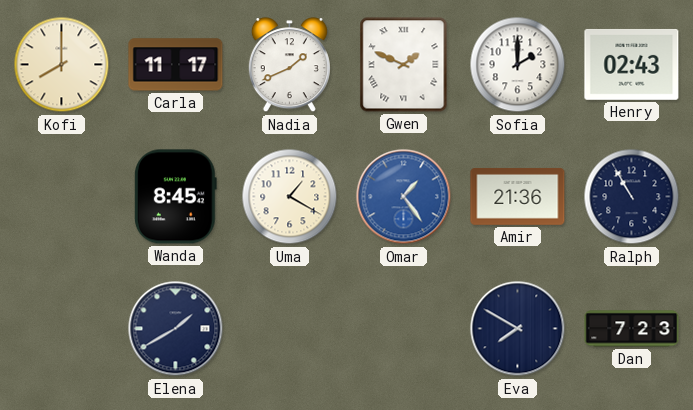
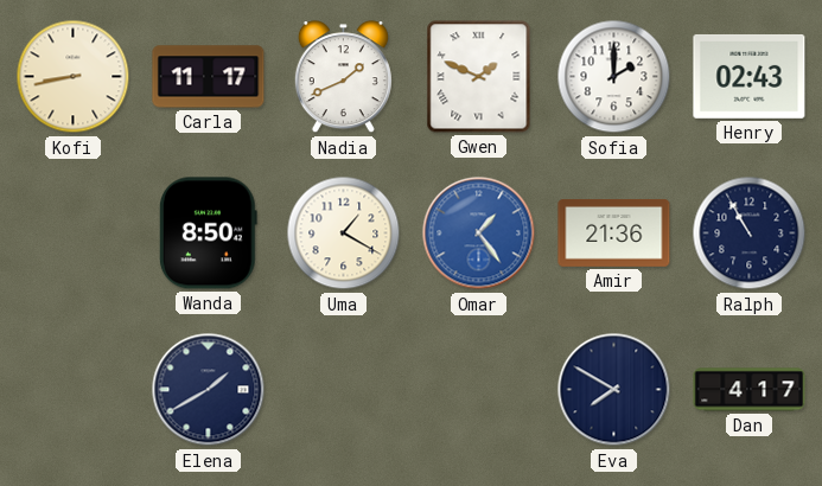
Kofi: 8:00 -> 8:43
Wanda: 8:45 -> 8:50
Dan: 7:23 -> 4:17
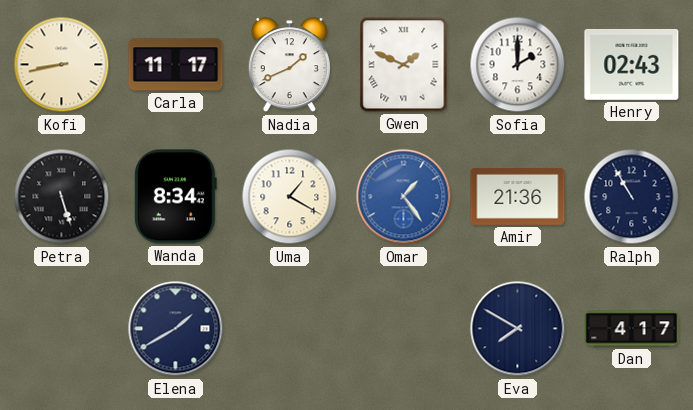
Petra: none -> 5:27
Wanda: 8:50 -> 8:34
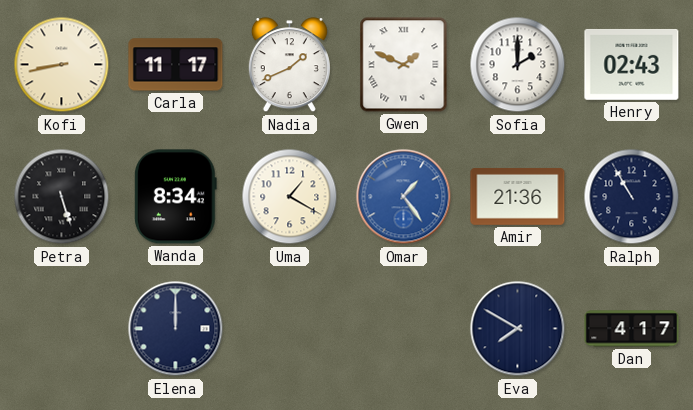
Elena: 1:40 -> 12:00
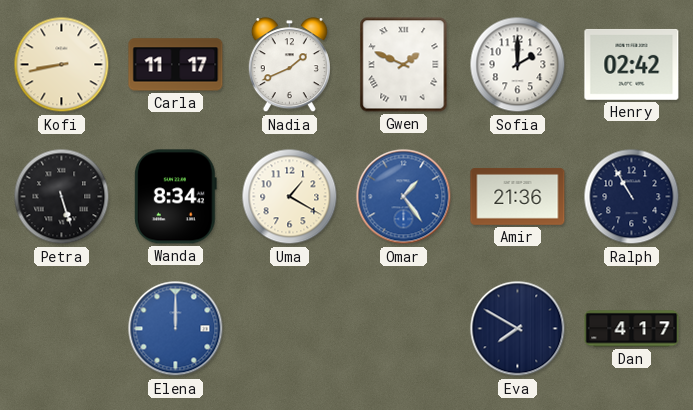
Henry: 02:43 -> 02:42
Elena dial: navy -> blue
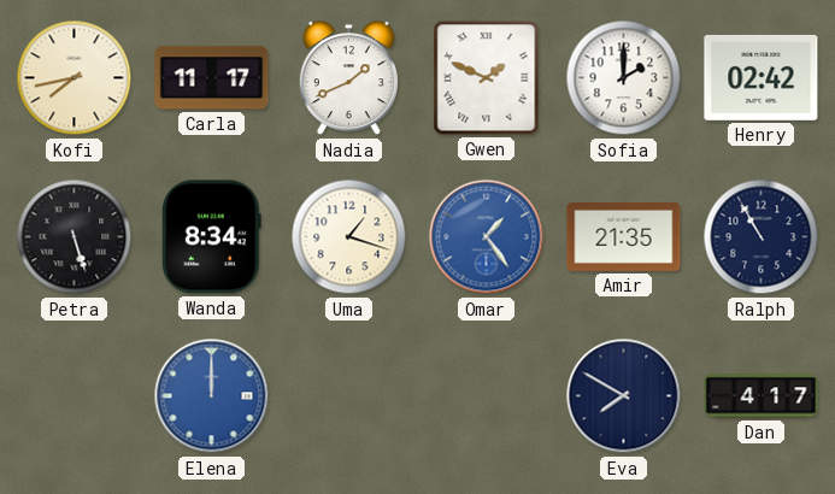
Kofi: 8:43 -> 7:43
Uma: 1:20 -> 1:18
Amir: 21:36 -> 21:35
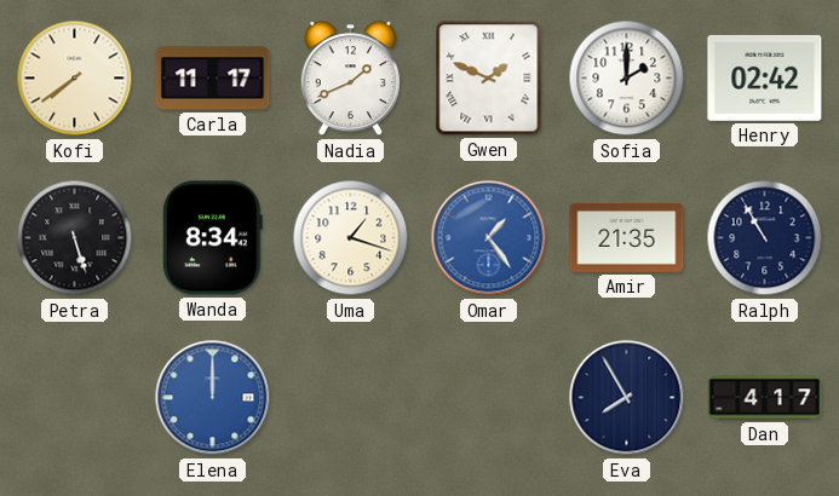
Kofi: 7:43 -> 7:39
Eva: 7:50 -> 7:55
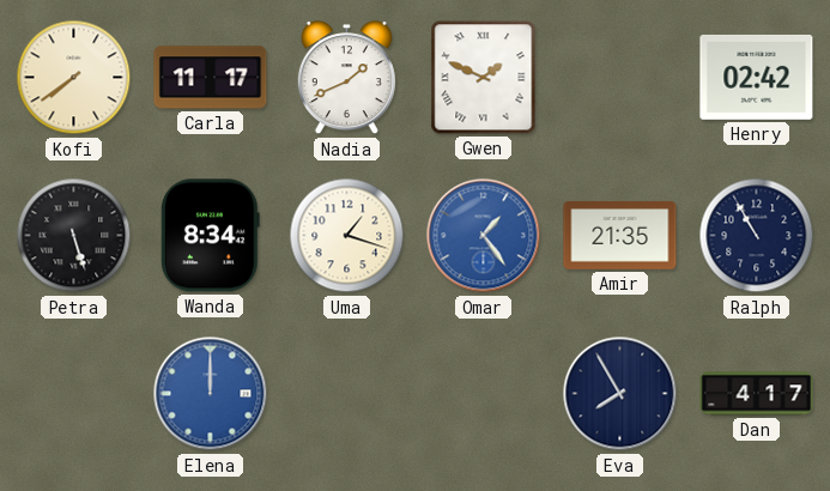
Sofia: 2:00 -> none
